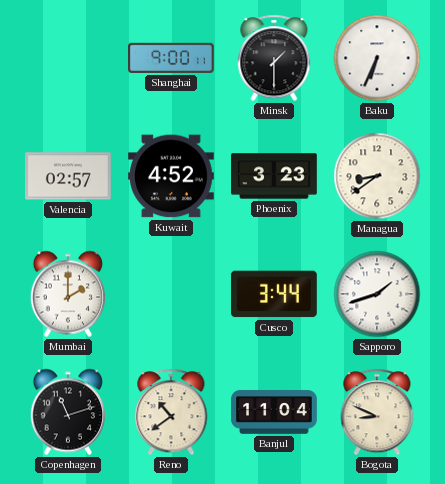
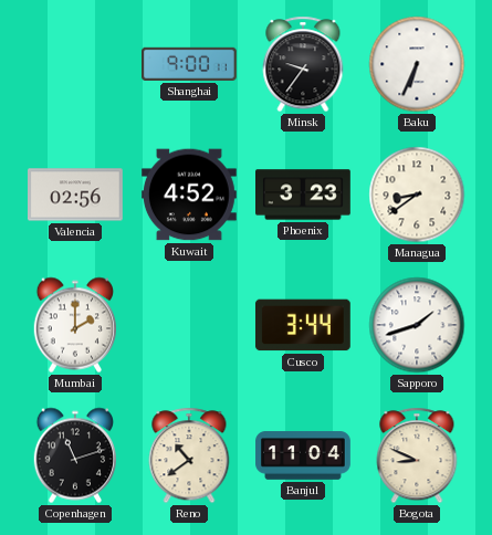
Minsk: 1:30 -> 9:36
Valencia: 02:57 -> 02:56
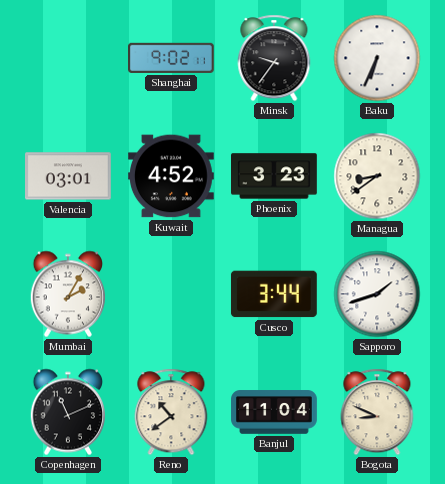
Shanghai: 9:00 -> 9:02
Valencia: 02:56 -> 03:01
Mumbai: 2:00 -> 2:05
Copenhagen: 11:12 -> 11:11
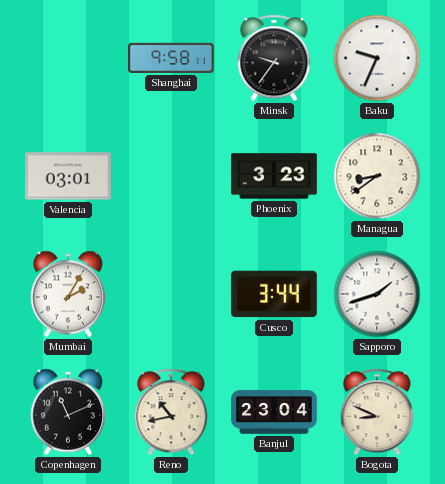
Shanghai: 9:02 -> 9:58
Baku: 6:34 -> 9:34
Kuwait: 4:52 -> none
Reno: 10:39 -> 10:43
Banjul: 11:04 -> 23:04
